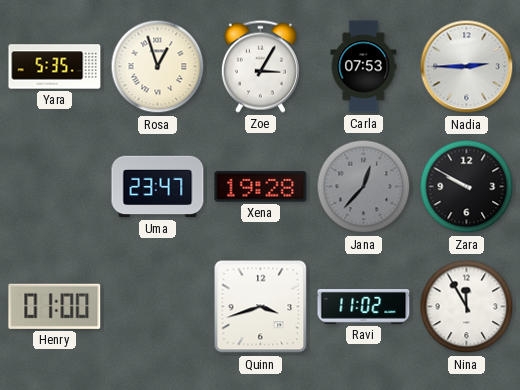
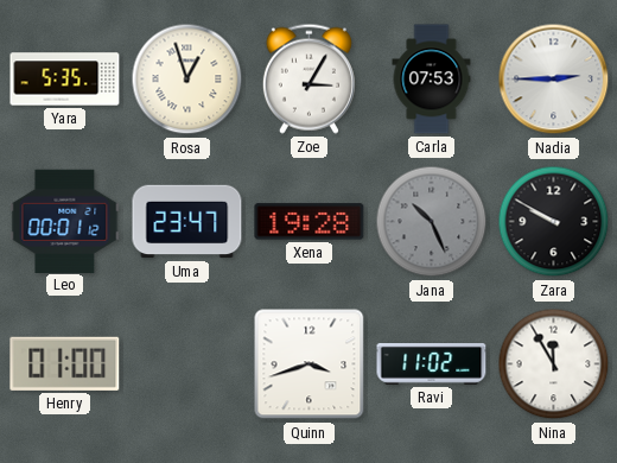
Leo: none -> 00:01
Jana: 12:37 -> 10:26
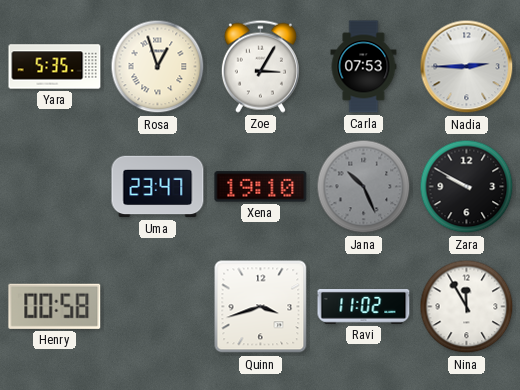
Leo: 00:01 -> none
Xena: 19:28 -> 19:10
Henry: 01:00 -> 00:58
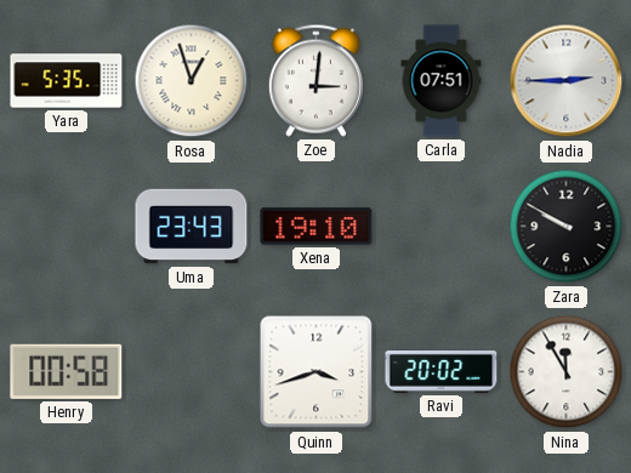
Zoe: 3:05 -> 3:01
Carla: 07:53 -> 07:51
Uma: 23:47 -> 23:43
Jana: 10:26 -> none
Ravi: 11:02 -> 20:02
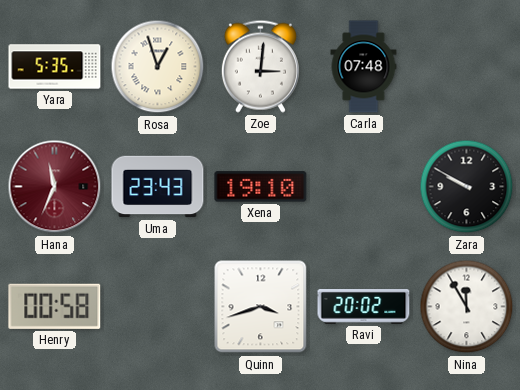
Carla: 07:51 -> 07:48
Nadia: 2:45 -> none
Hana: none -> 11:34
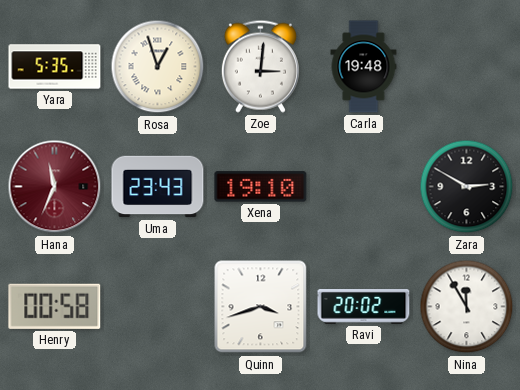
Carla: 07:48 -> 19:48
Zara: 9:50 -> 2:50
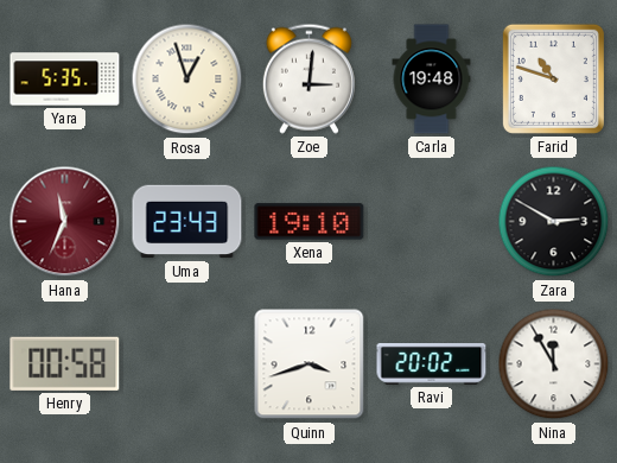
Farid: none -> 10:48
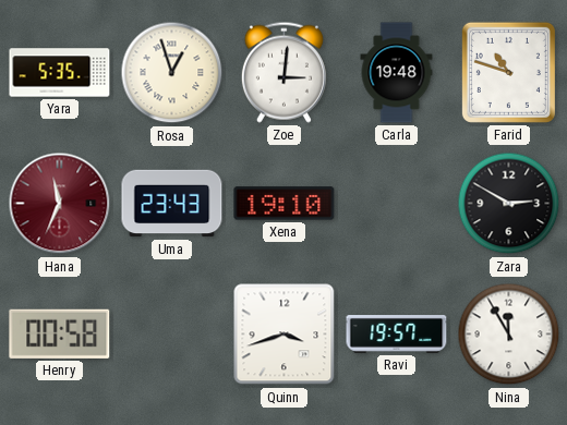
Ravi: 20:02 -> 19:57
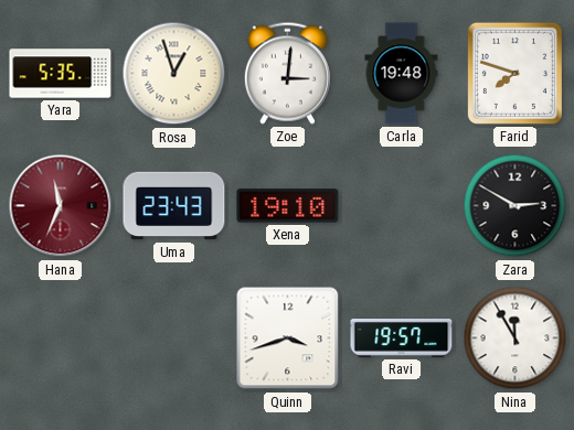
Farid: 10:48 -> 7:48
Henry: 00:58 -> none
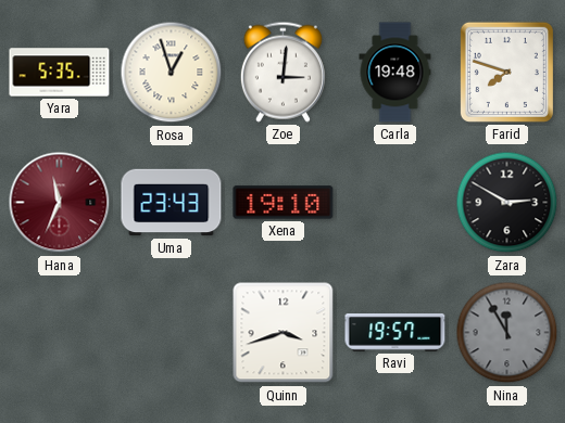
Nina dial: white -> grey
